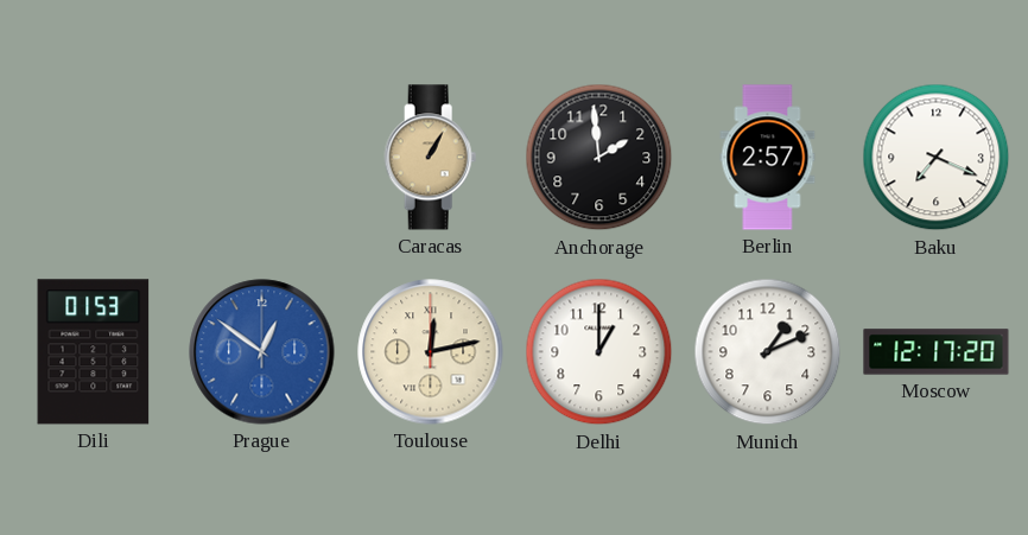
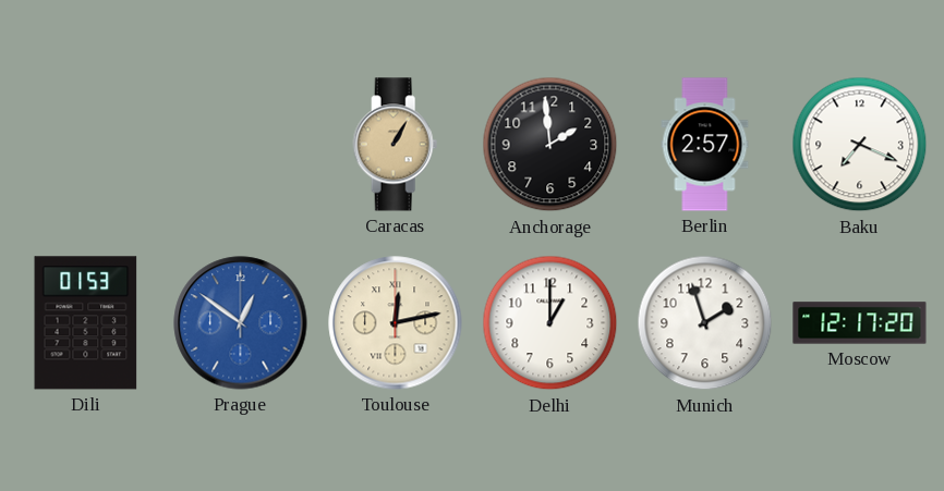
Munich: 1:11 -> 1:57
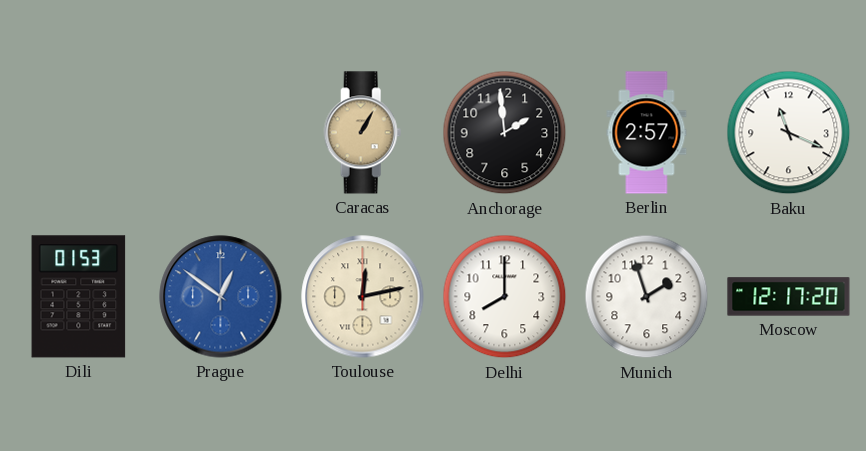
Baku: 7:19 -> 11:19
Delhi: 1:00 -> 8:00
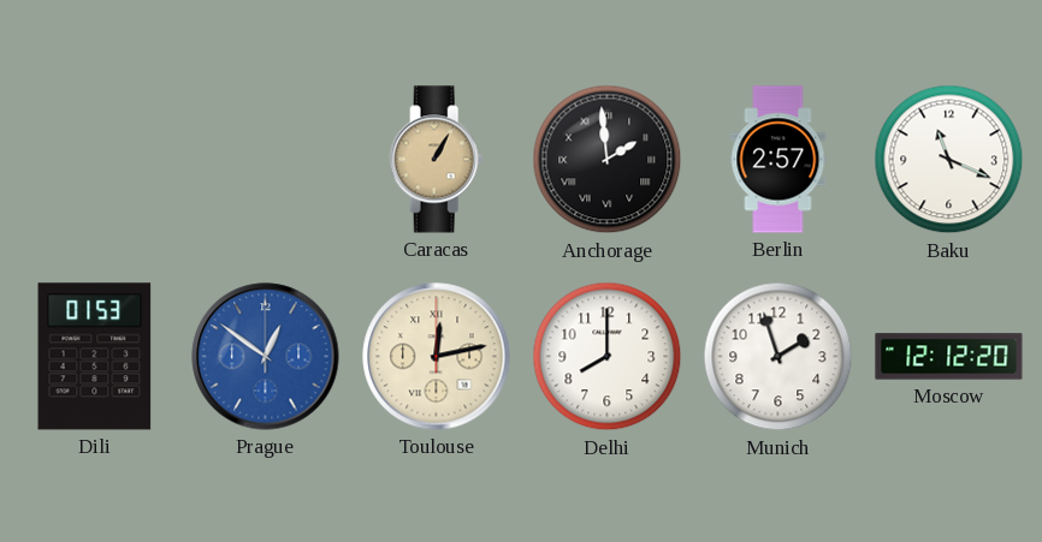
Anchorage numerals: Arabic -> Roman
Moscow: 12:17 -> 12:12
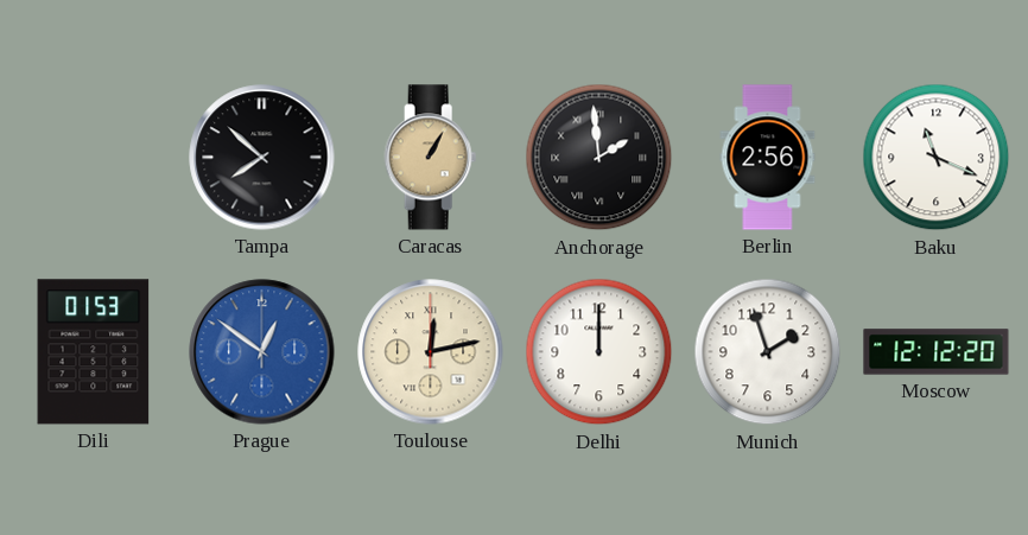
Tampa: none -> 7:52
Berlin: 2:57 -> 2:56
Delhi: 8:00 -> 12:00
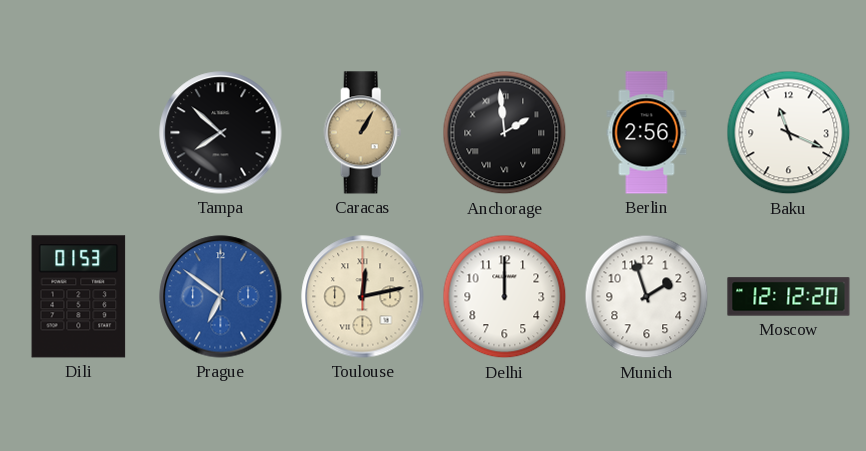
Prague: 12:51 -> 6:51
